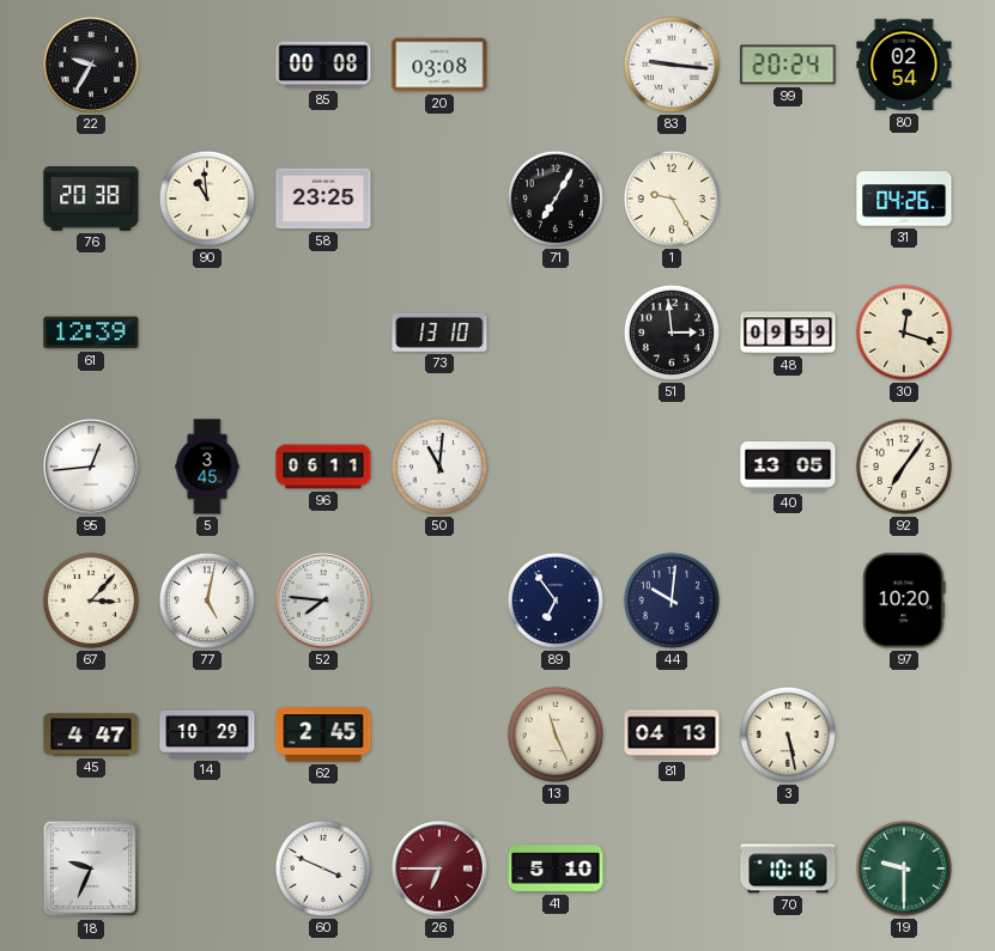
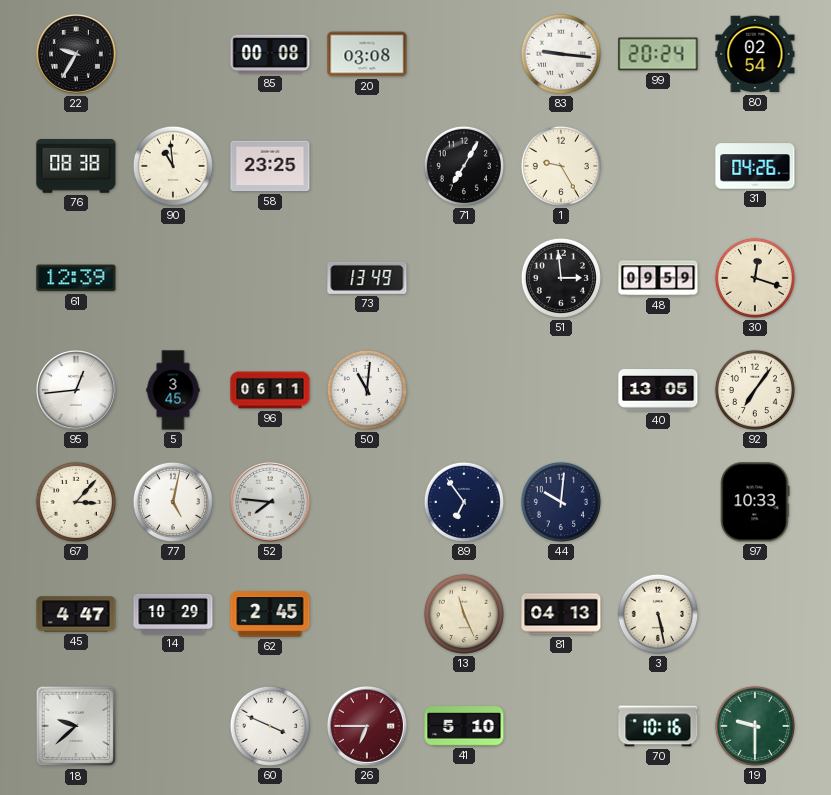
76: 20:38 -> 08:38
73: 13:10 -> 13:49
97: 10:20 -> 10:33
18: 9:34 -> 9:38
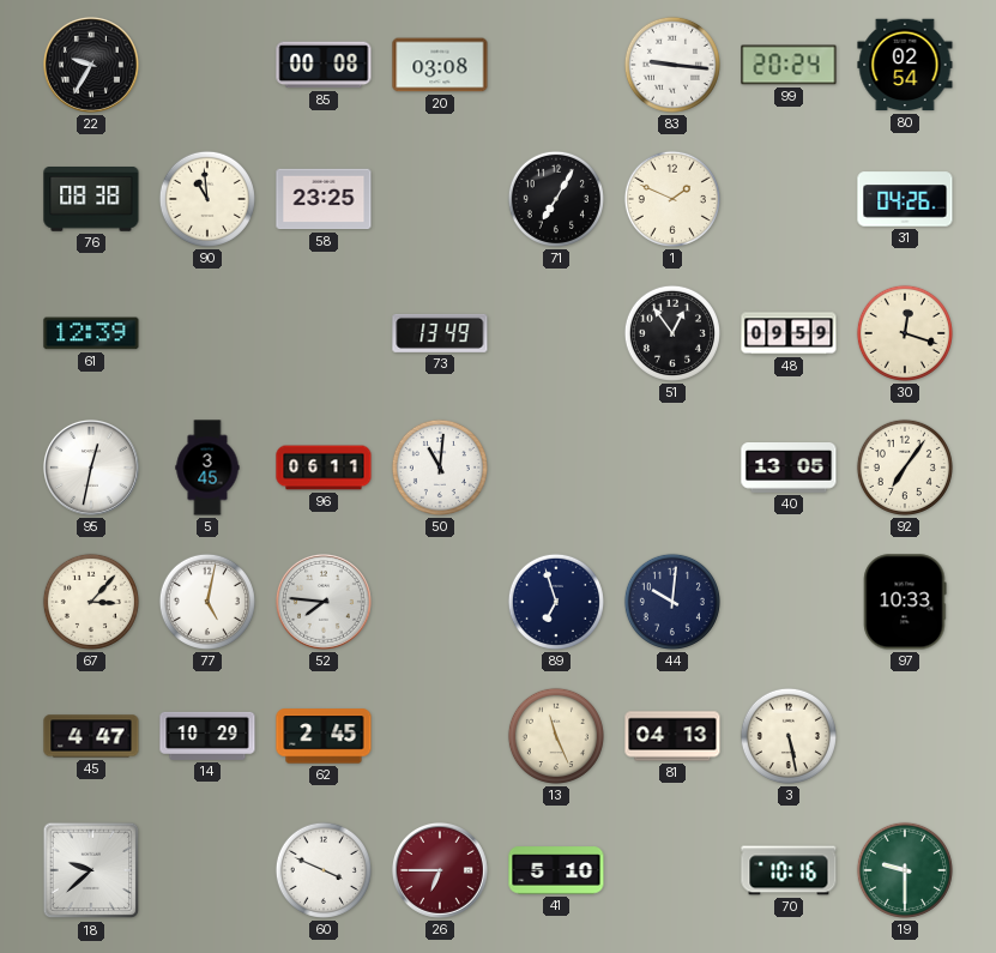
1: 9:25 -> 1:49
51: 2:59 -> 12:54
95: 12:44 -> 12:32
89: 6:54 -> 6:57
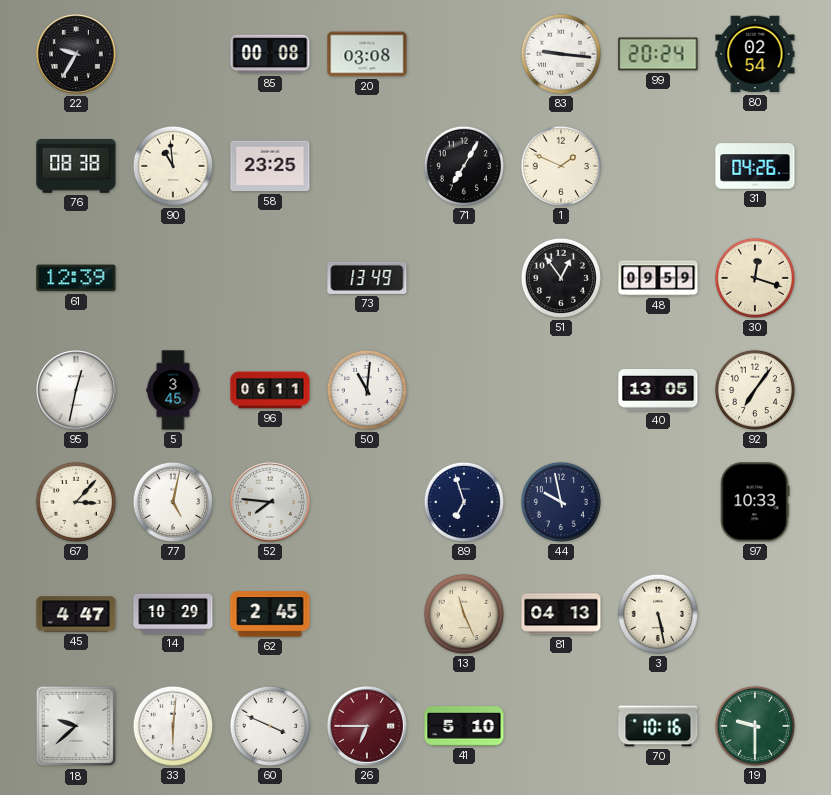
44: 10:01 -> 9:58
33: none -> 6:01
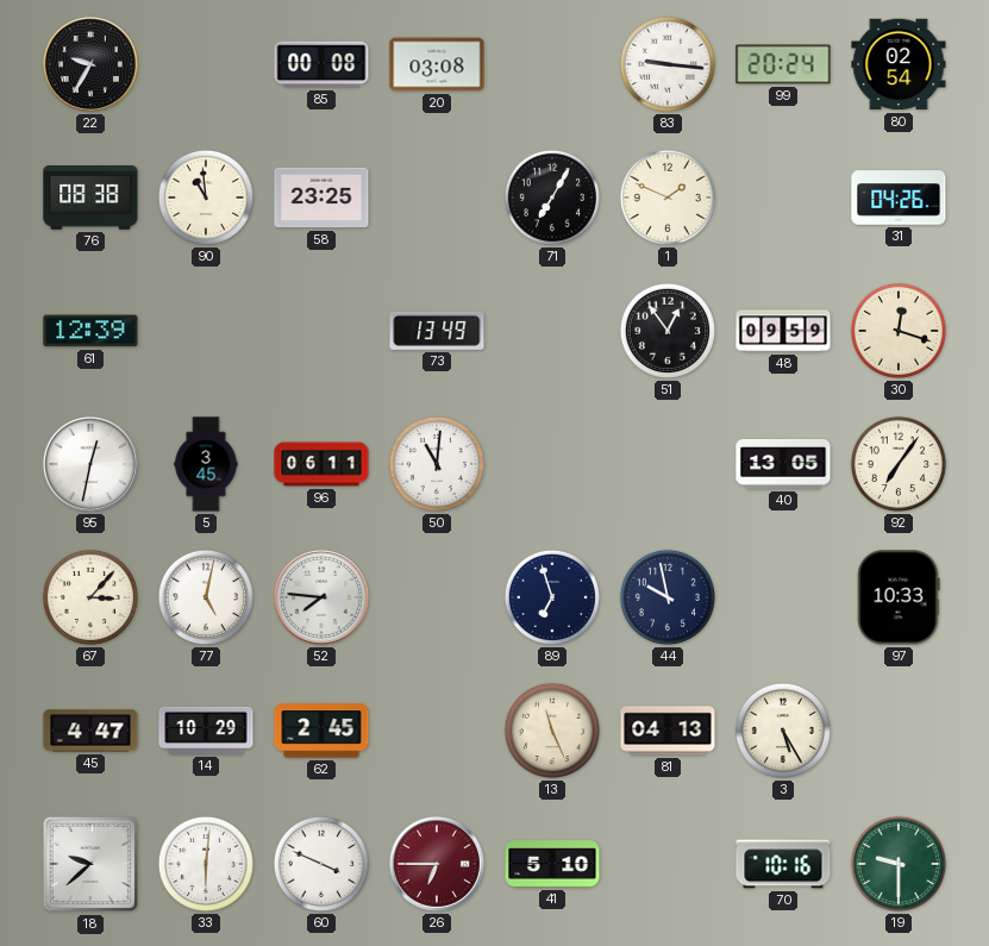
3: 5:28 -> 5:25
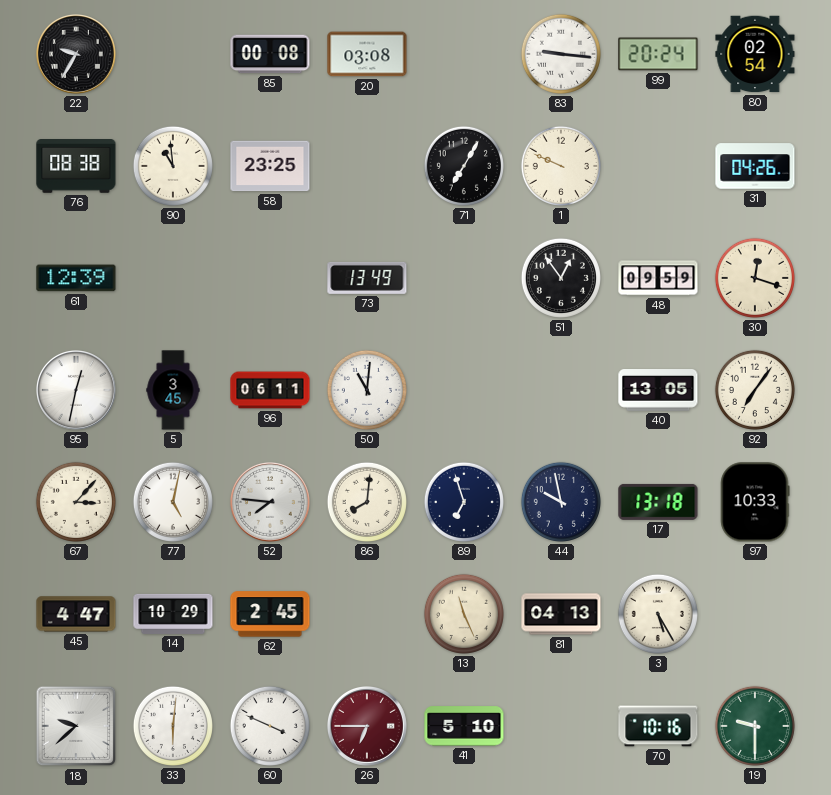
1: 1:49 -> 9:49
86: none -> 8:01
17: none -> 13:18
